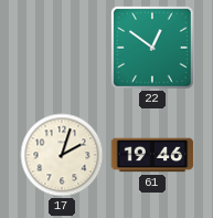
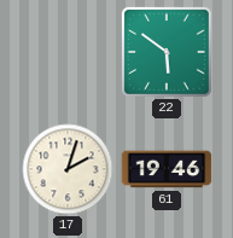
22: 12:51 -> 5:51
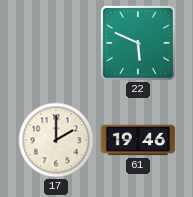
22: 5:51 -> 5:49
17: 2:03 -> 2:00
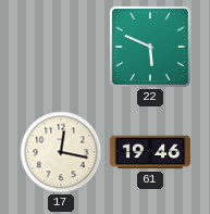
17: 2:00 -> 12:17
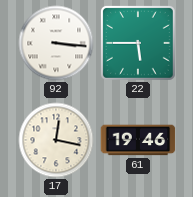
92: none -> 3:16
22: 5:49 -> 5:45
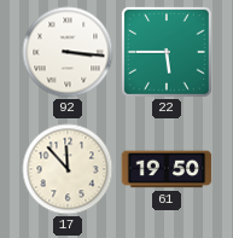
17: 12:17 -> 11:53
61: 19:46 -> 19:50
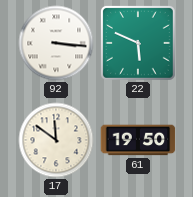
22: 5:45 -> 5:49
17: 11:53 -> 11:51
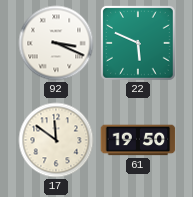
92: 3:16 -> 3:19
